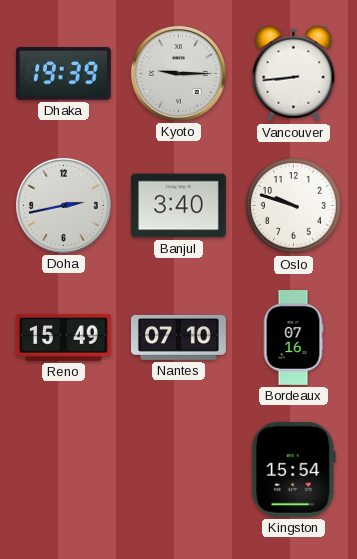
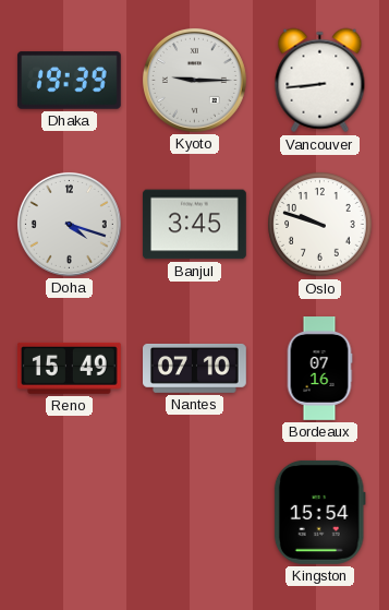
Doha: 2:43 -> 4:18
Banjul: 3:40 -> 3:45
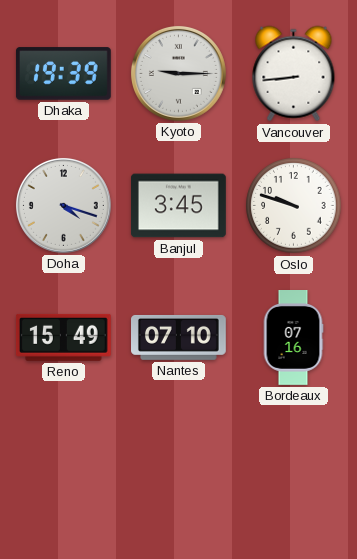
Kingston: 15:54 -> none
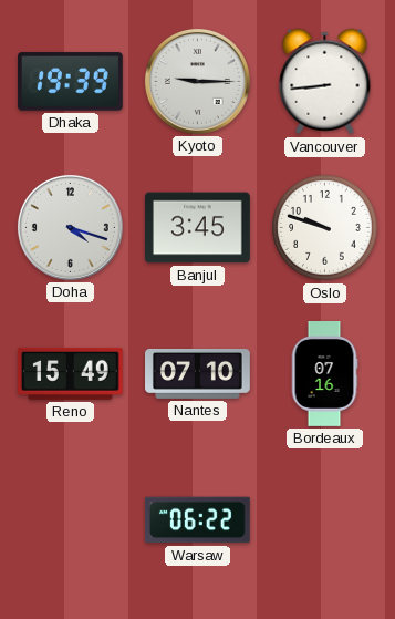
Warsaw: none -> 06:22
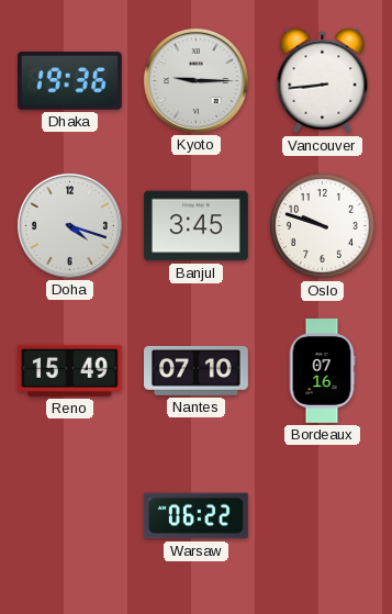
Dhaka: 19:39 -> 19:36
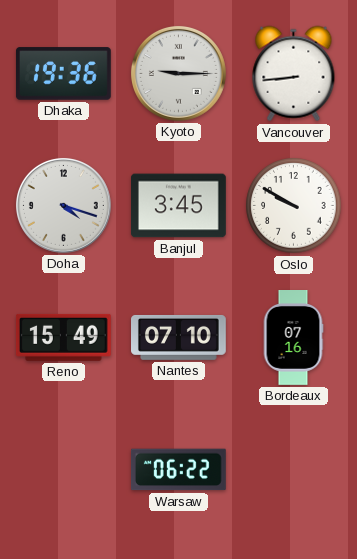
Oslo: 9:48 -> 9:50
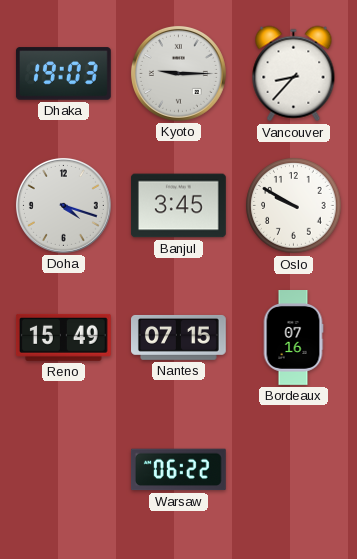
Dhaka: 19:36 -> 19:03
Vancouver: 8:44 -> 8:37
Nantes: 07:10 -> 07:15
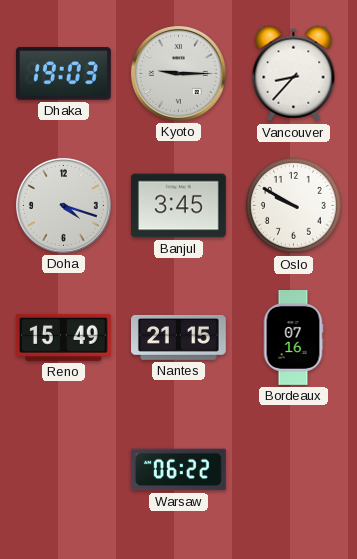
Nantes: 07:15 -> 21:15
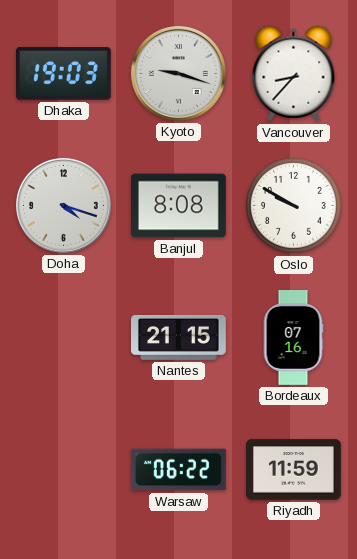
Kyoto: 9:15 -> 9:18
Banjul: 3:45 -> 8:08
Reno: 15:49 -> none
Riyadh: none -> 11:59
